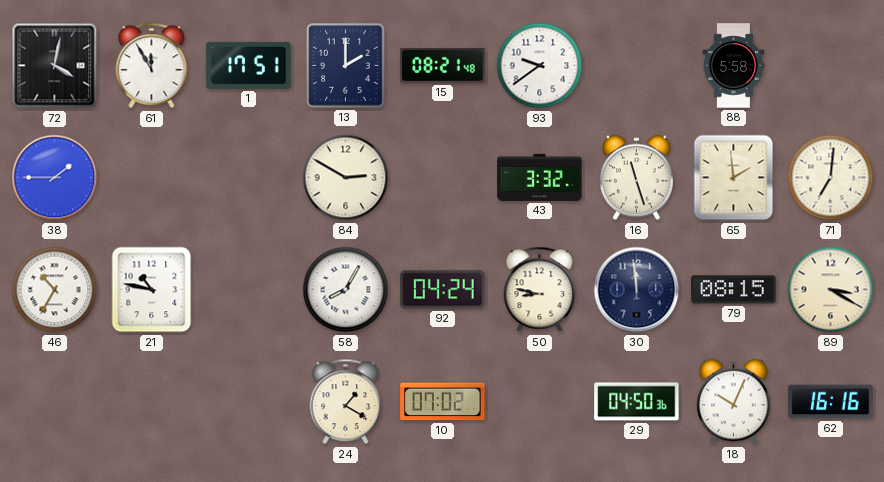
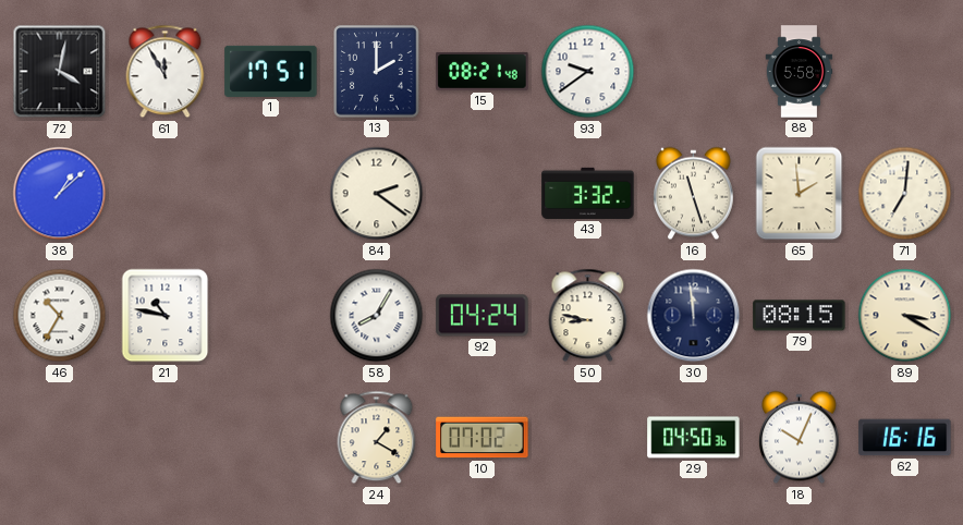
38: 1:45 -> 1:08
84: 2:50 -> 2:21
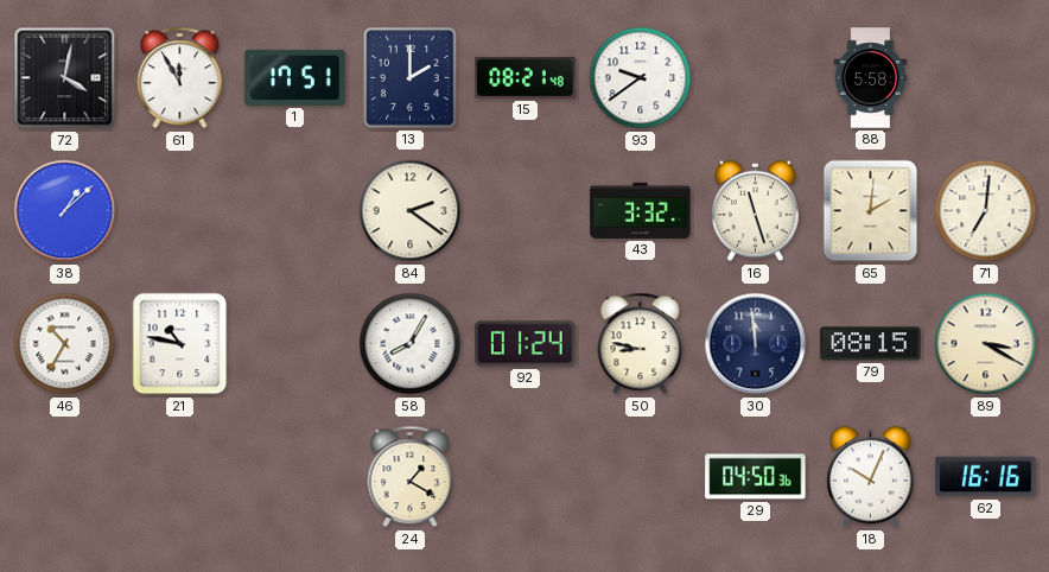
65: 1:59 -> 2:01
92: 04:24 -> 01:24
10: 07:02 -> none
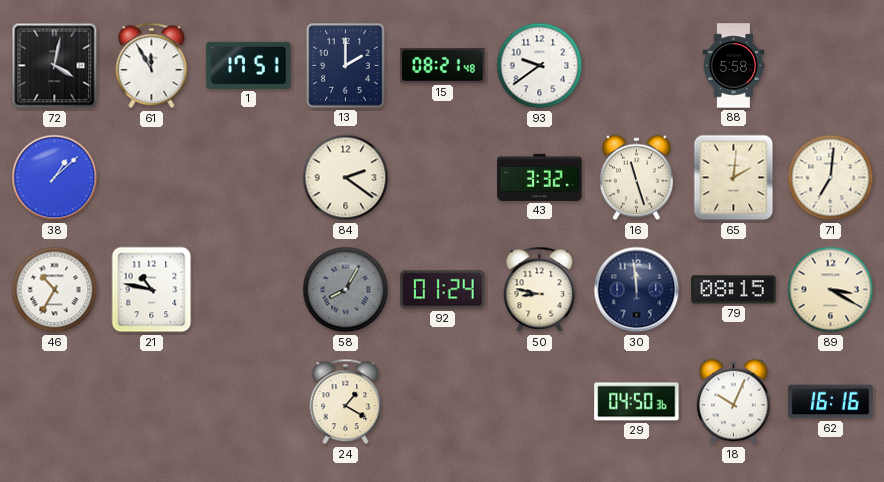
58 dial: white -> grey
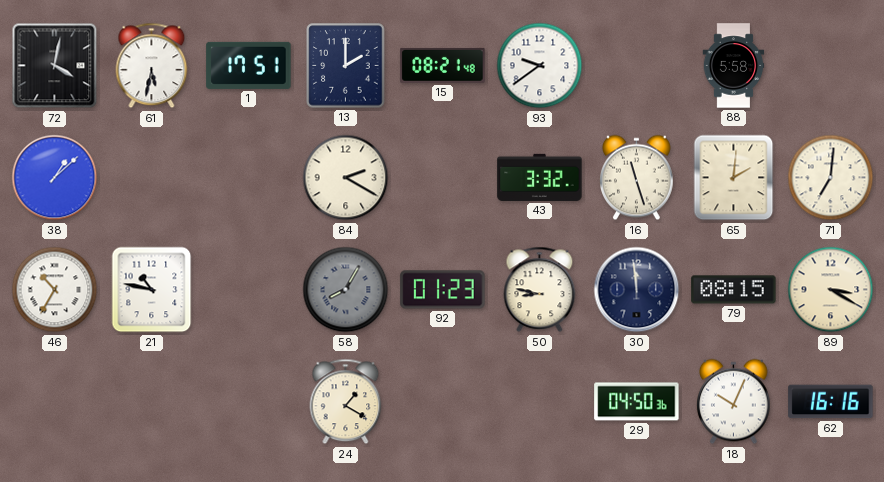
61: 11:55 -> 5:32
84: 2:21 -> 2:20
92: 01:24 -> 01:23
